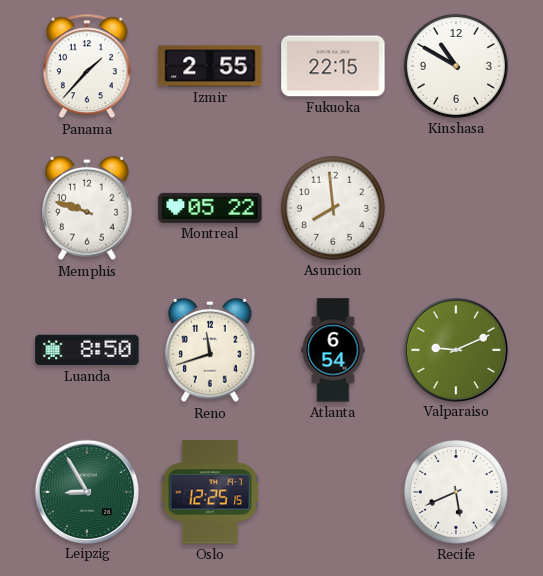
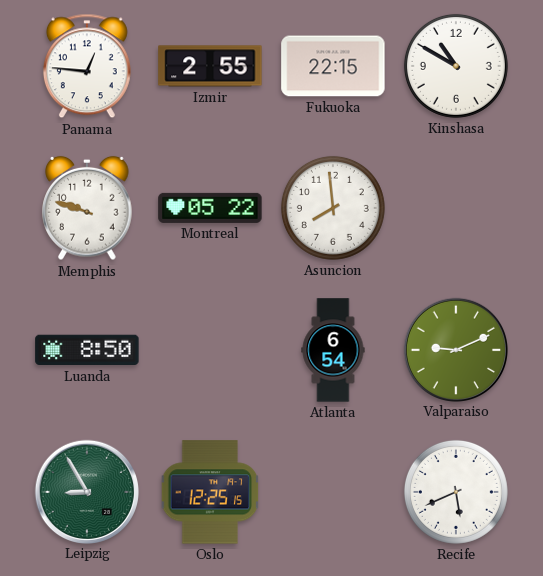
Panama: 1:37 -> 12:46
Reno: 11:42 -> none
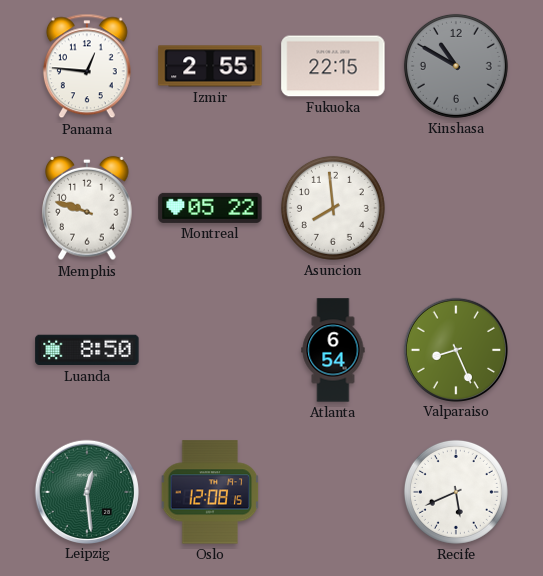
Kinshasa dial: white -> grey
Valparaiso: 9:11 -> 8:26
Leipzig: 8:55 -> 12:29
Oslo: 12:25 -> 12:08
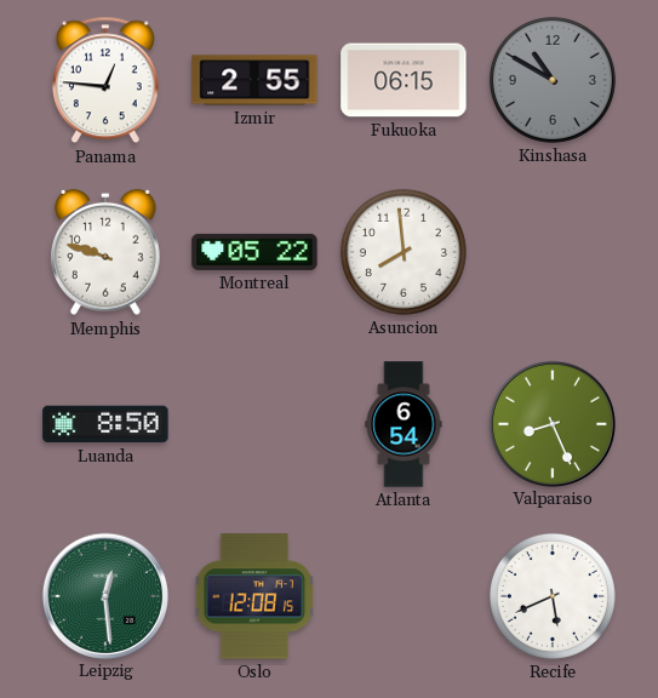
Fukuoka: 22:15 -> 06:15
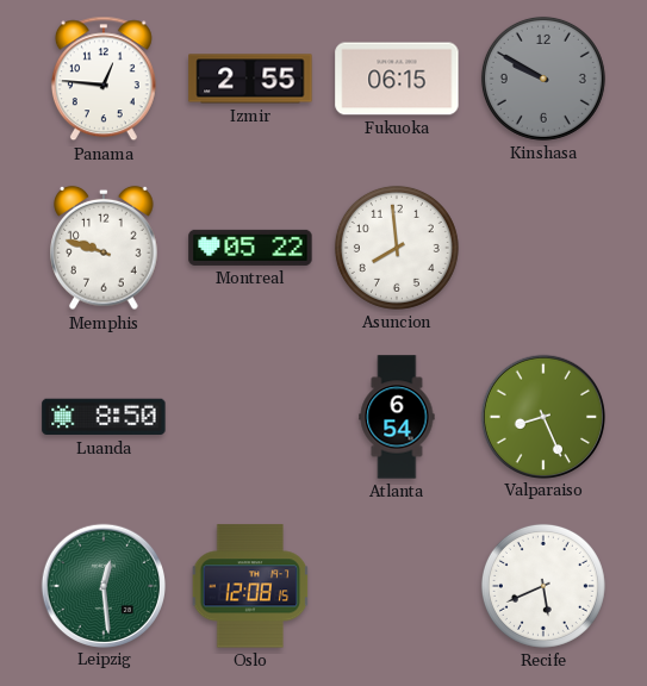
Kinshasa: 10:50 -> 9:50
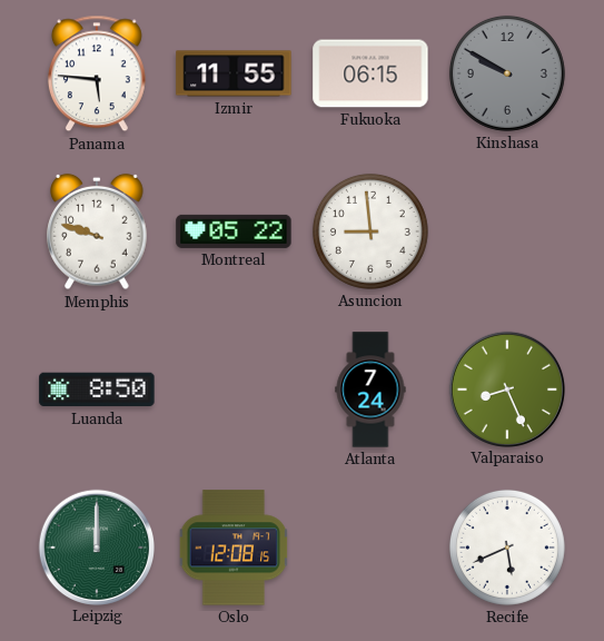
Panama: 12:46 -> 5:46
Izmir: 2:55 -> 11:55
Asuncion: 7:59 -> 8:59
Atlanta: 6:54 -> 7:24
Leipzig: 12:29 -> 12:00
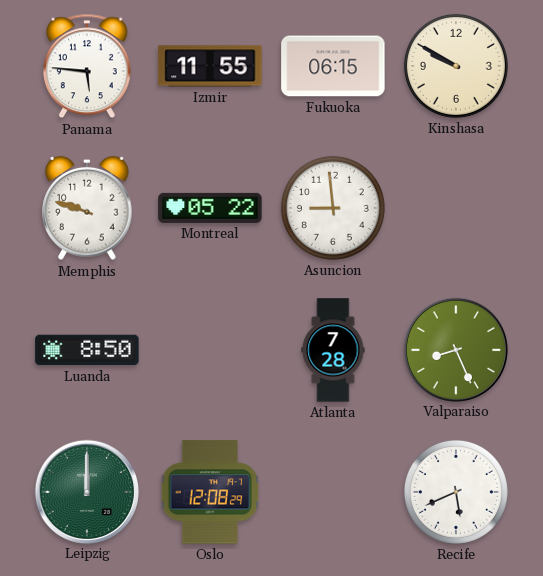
Kinshasa dial: grey -> cream
Atlanta: 7:24 -> 7:28
Oslo: 12:08:15 -> 12:08:29
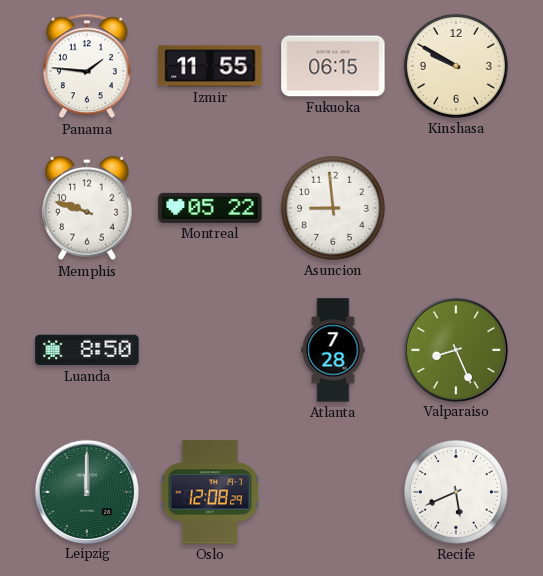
Panama: 5:46 -> 1:46
